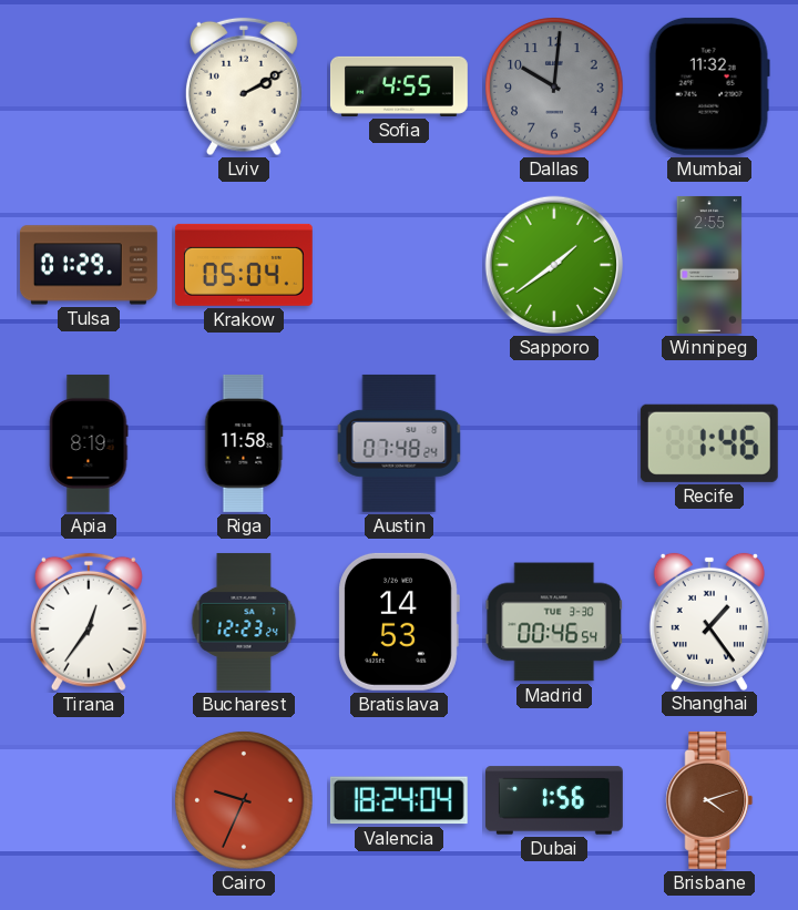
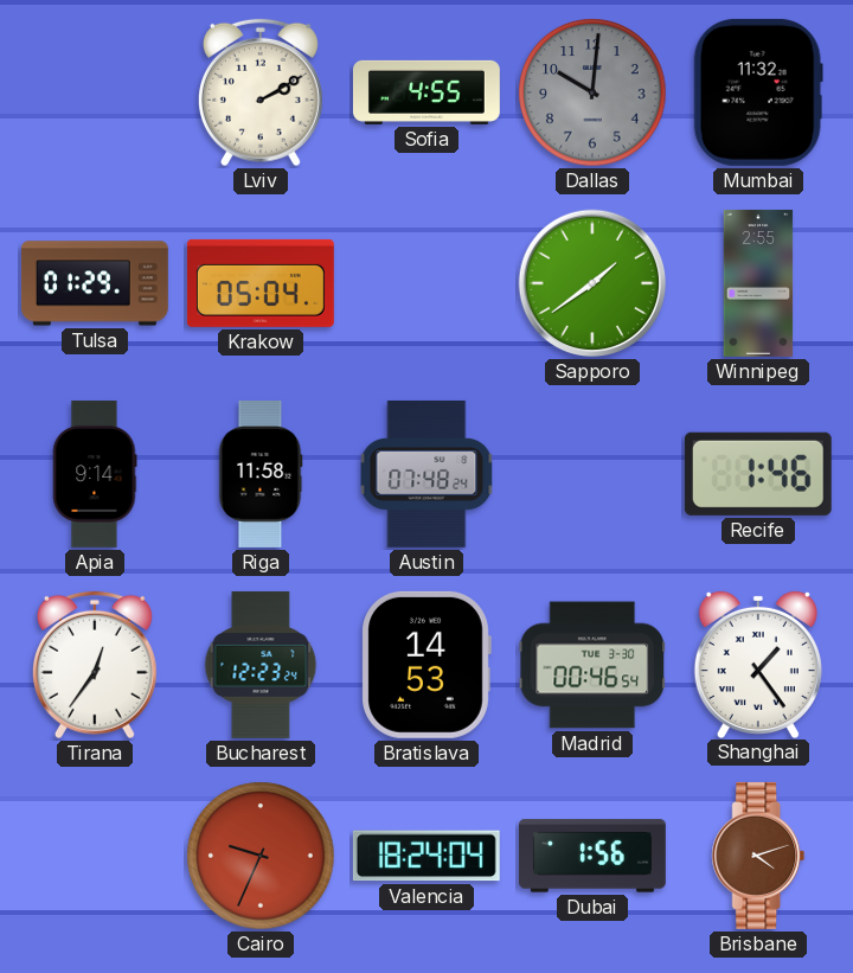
Apia: 8:19 -> 9:14
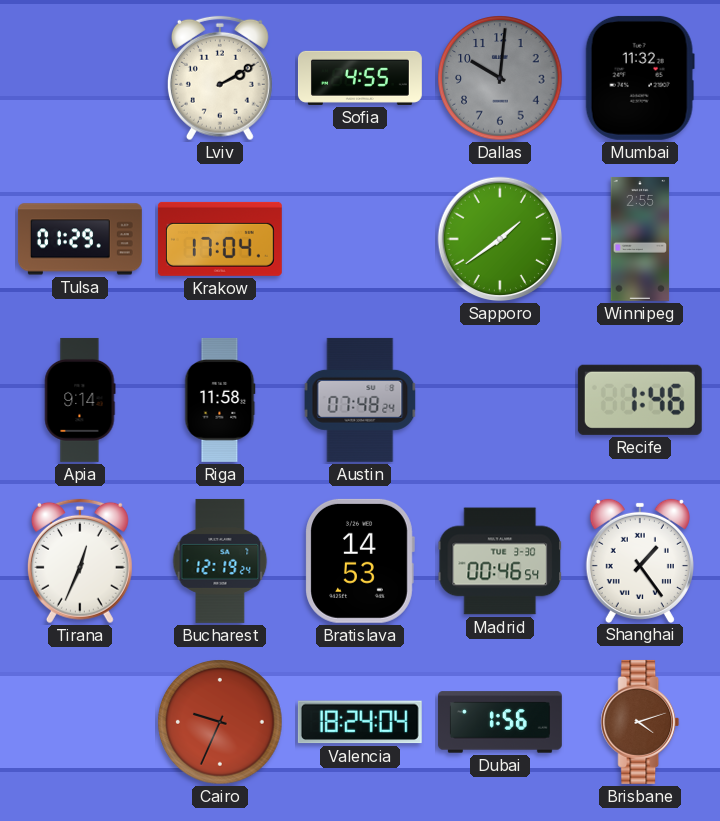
Krakow: 05:04 -> 17:04
Tirana: 12:36 -> 12:34
Bucharest: 12:23 -> 12:19
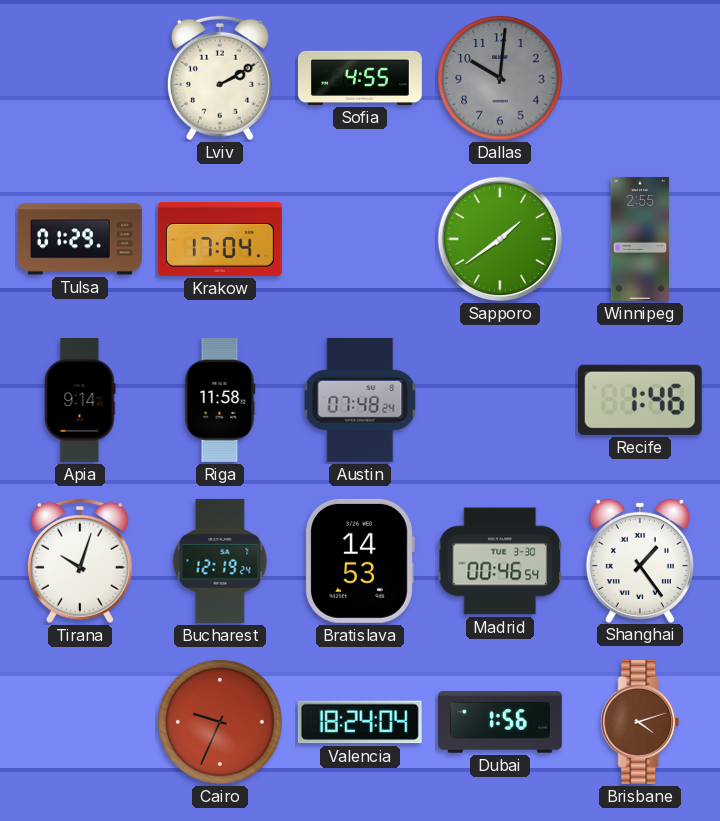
Mumbai: 11:32 -> none
Tirana: 12:34 -> 10:03
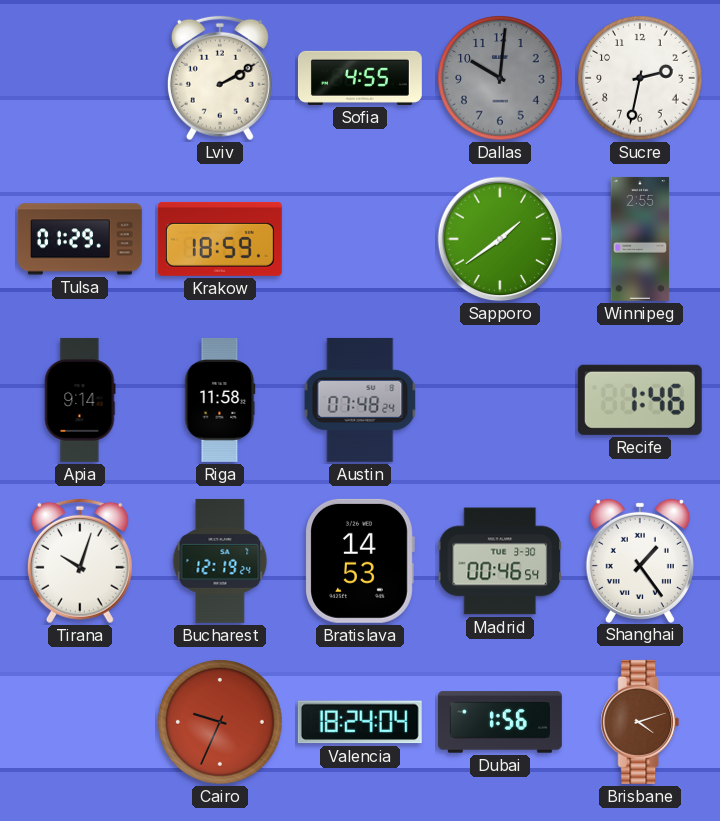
Sucre: none -> 2:32
Krakow: 17:04 -> 18:59
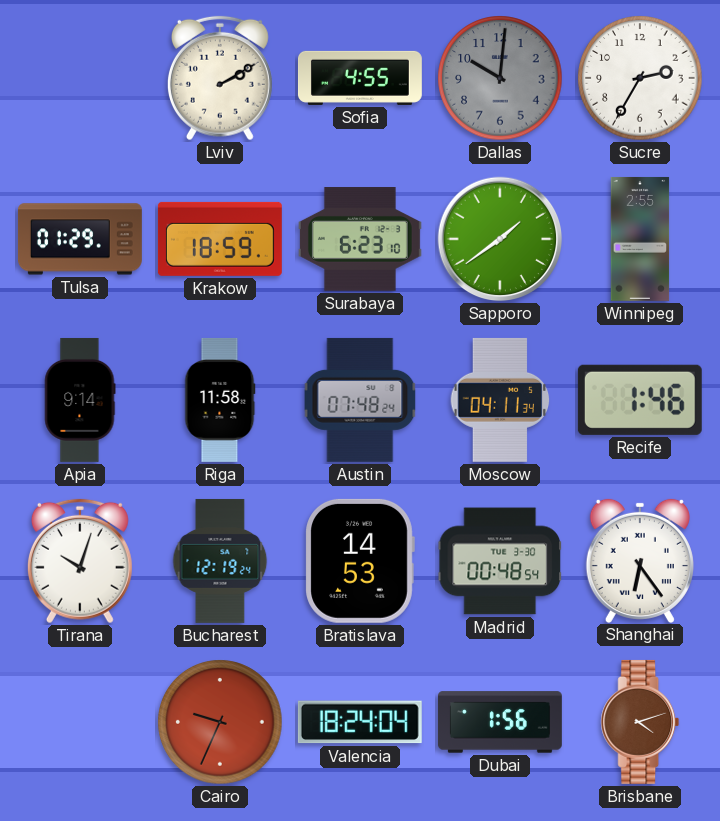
Sucre: 2:32 -> 2:35
Surabaya: none -> 6:23
Moscow: none -> 04:11
Madrid: 00:46 -> 00:48
Shanghai: 1:24 -> 6:24
